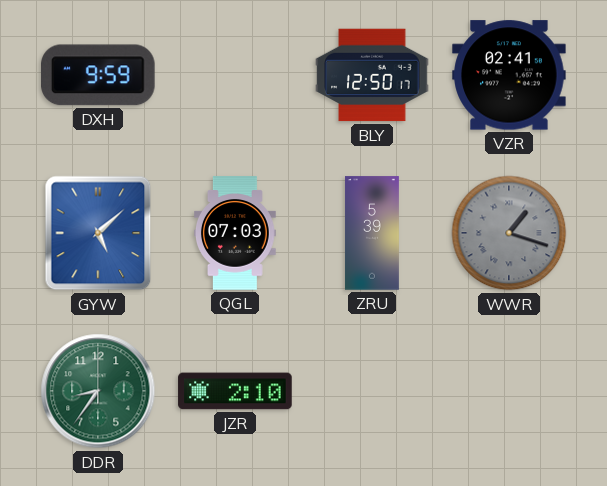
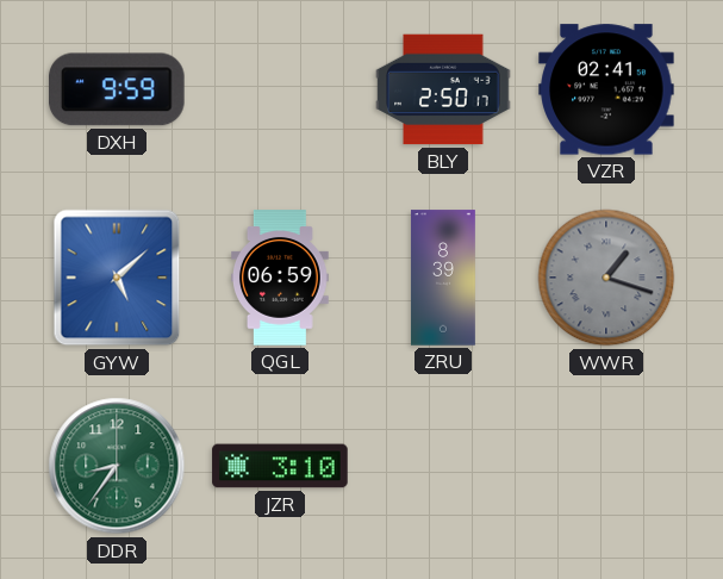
BLY: 12:50 -> 2:50
QGL: 07:03 -> 06:59
ZRU: 5:39 -> 8:39
JZR: 2:10 -> 3:10
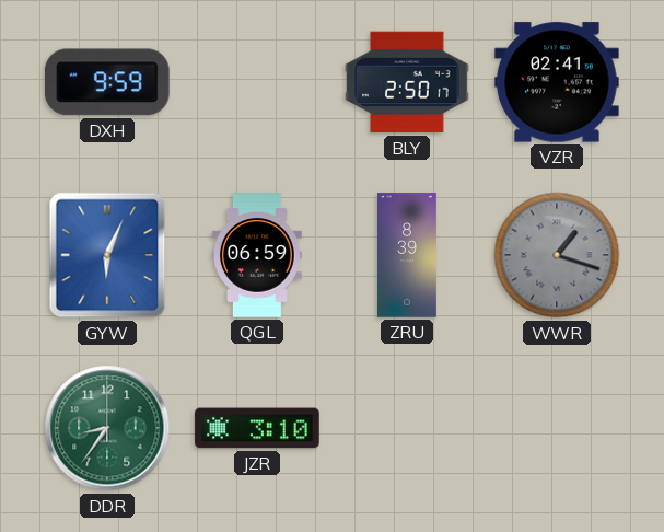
GYW: 5:08 -> 6:04
